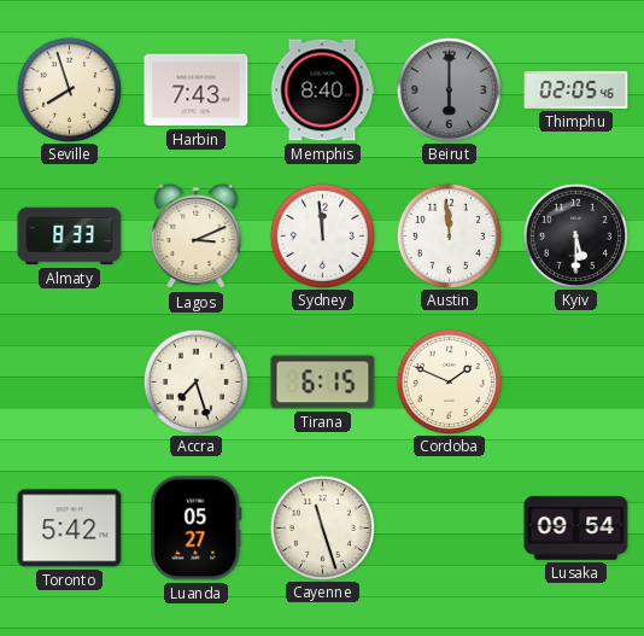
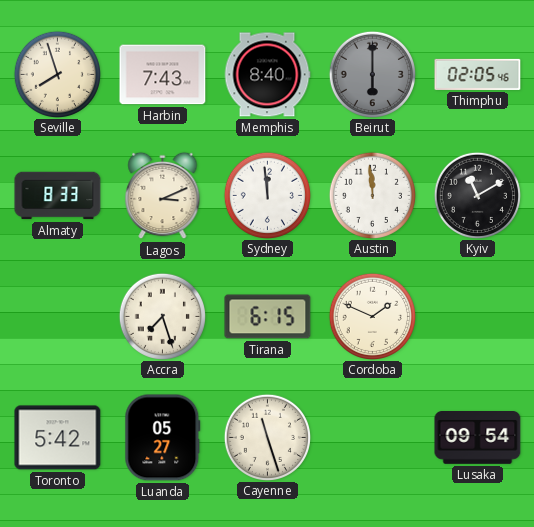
Kyiv: 5:30 -> 11:10
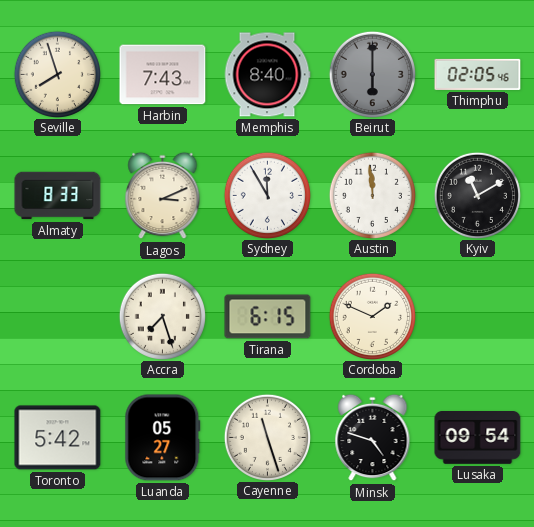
Sydney: 11:59 -> 11:55
Minsk: none -> 4:48
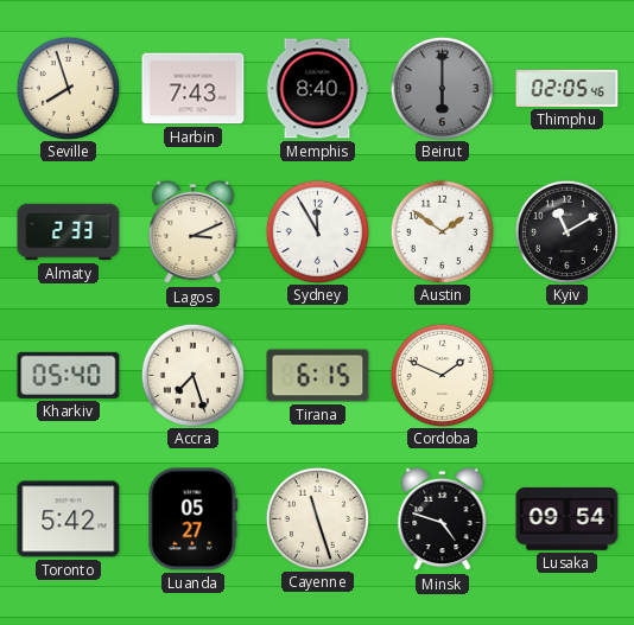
Almaty: 8:33 -> 2:33
Austin: 11:59 -> 1:51
Kharkiv: none -> 05:40
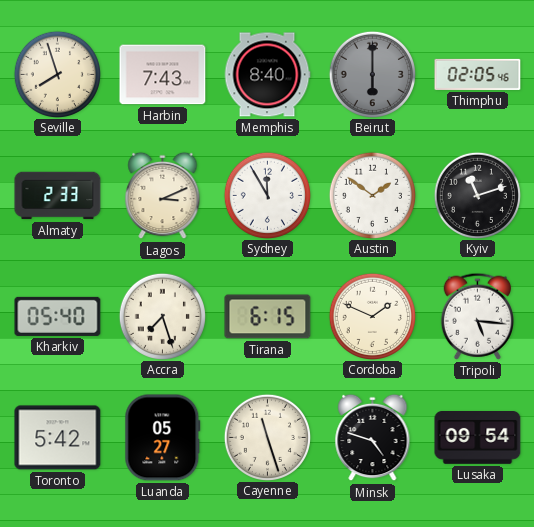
Kyiv: 11:10 -> 11:12
Tripoli: none -> 5:16
